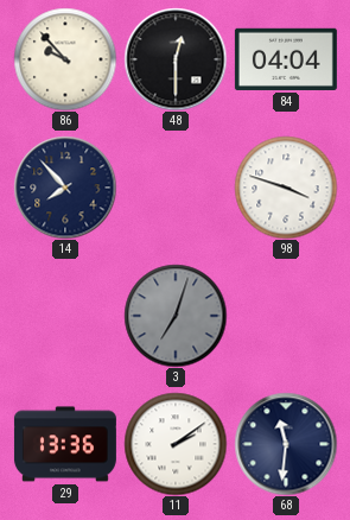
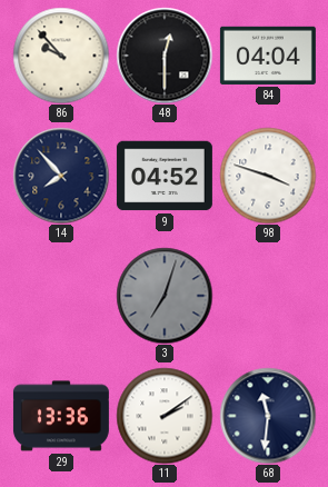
9: none -> 04:52
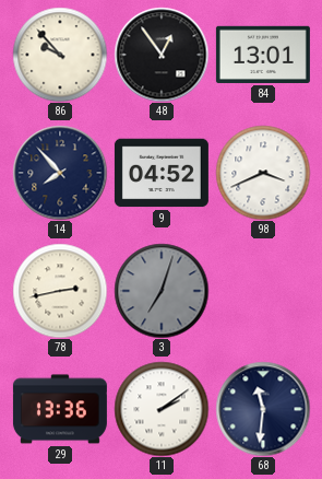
48: 12:30 -> 12:54
84: 04:04 -> 13:01
98: 3:48 -> 3:41
78: none -> 2:43
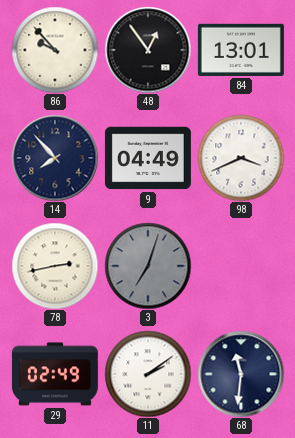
9: 04:52 -> 04:49
29: 13:36 -> 02:49
